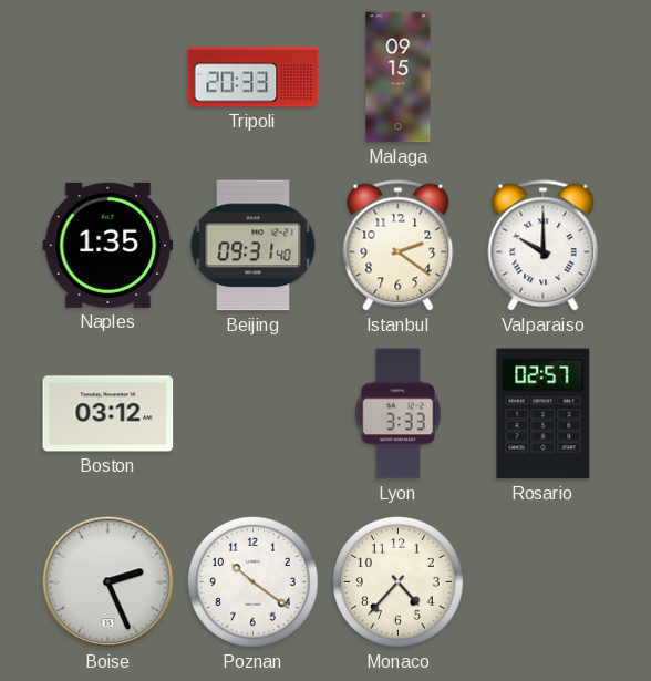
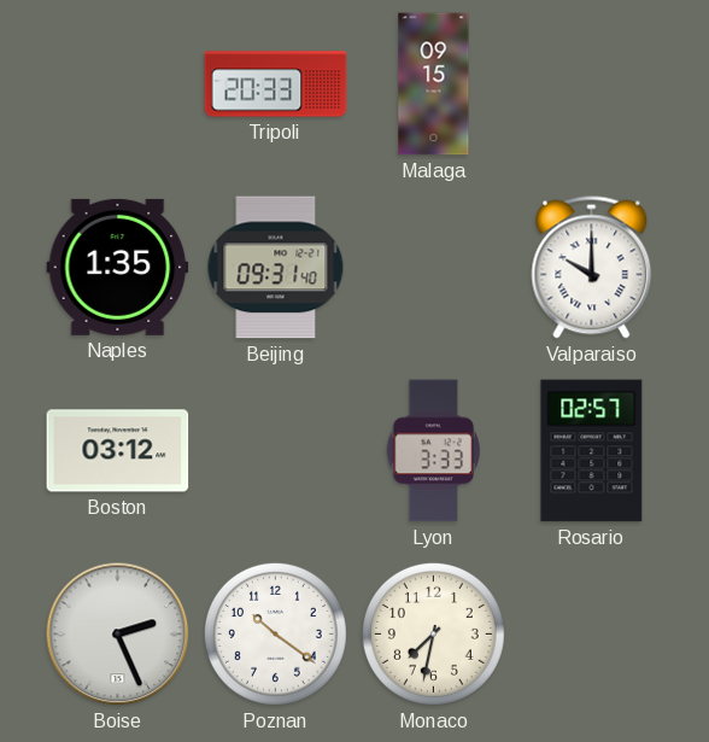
Istanbul: 2:21 -> none
Monaco: 4:37 -> 7:32
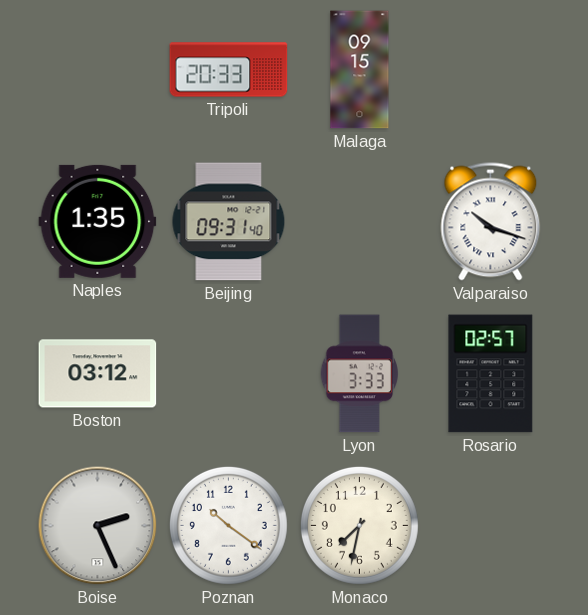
Valparaiso: 10:00 -> 10:18
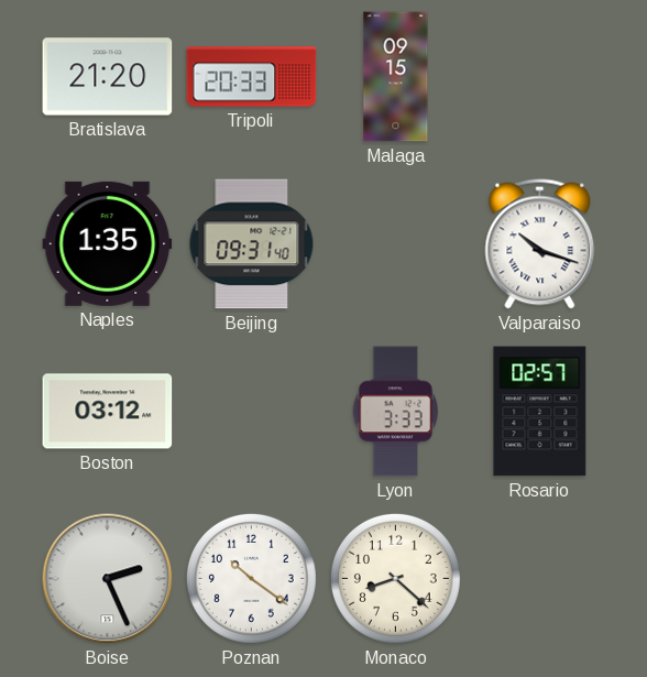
Bratislava: none -> 21:20
Monaco: 7:32 -> 8:22
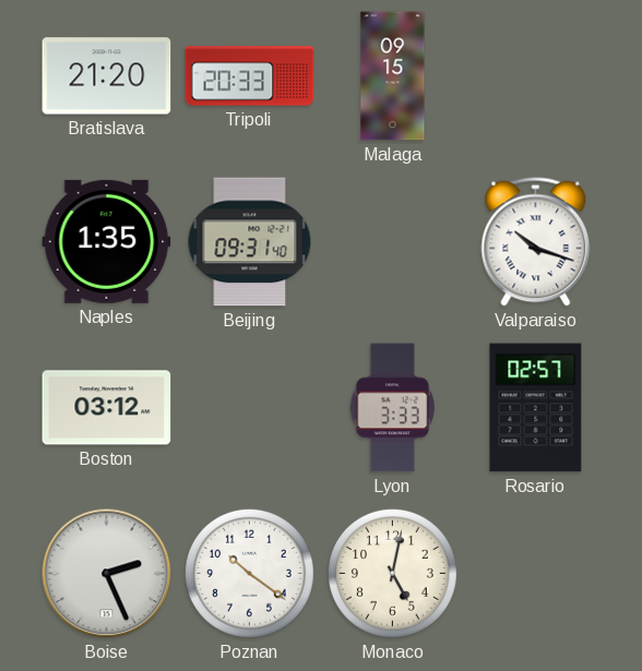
Monaco: 8:22 -> 5:02
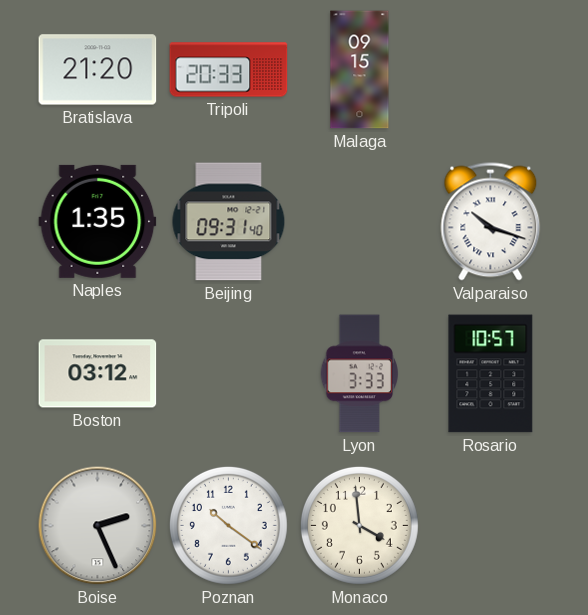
Rosario: 02:57 -> 10:57
Monaco: 5:02 -> 3:59
